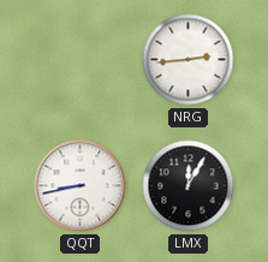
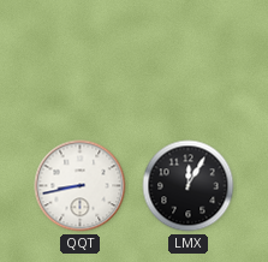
NRG: 2:44 -> none
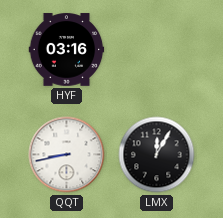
HYF: none -> 03:16
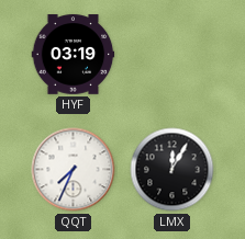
HYF: 03:16 -> 03:19
QQT: 8:43 -> 7:34
